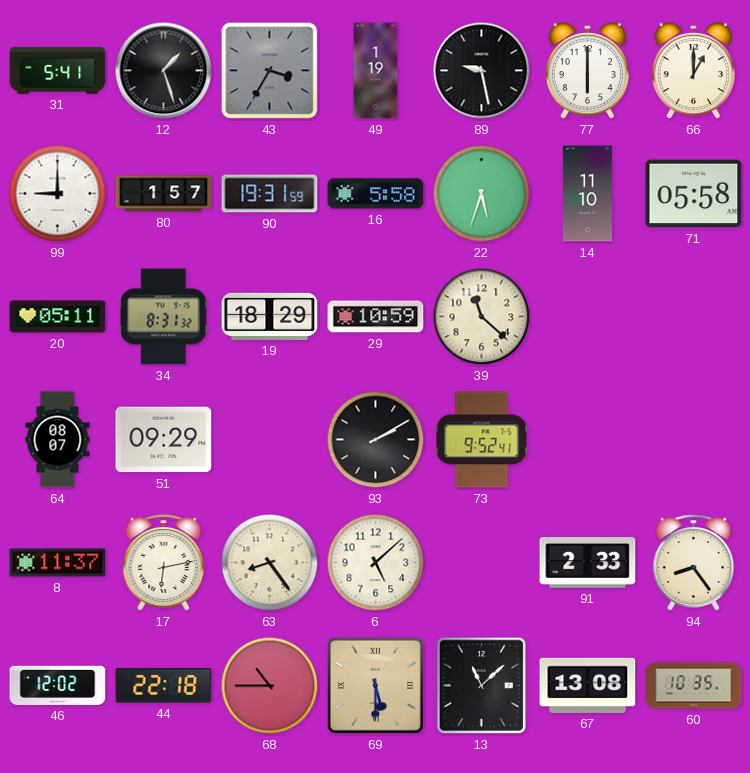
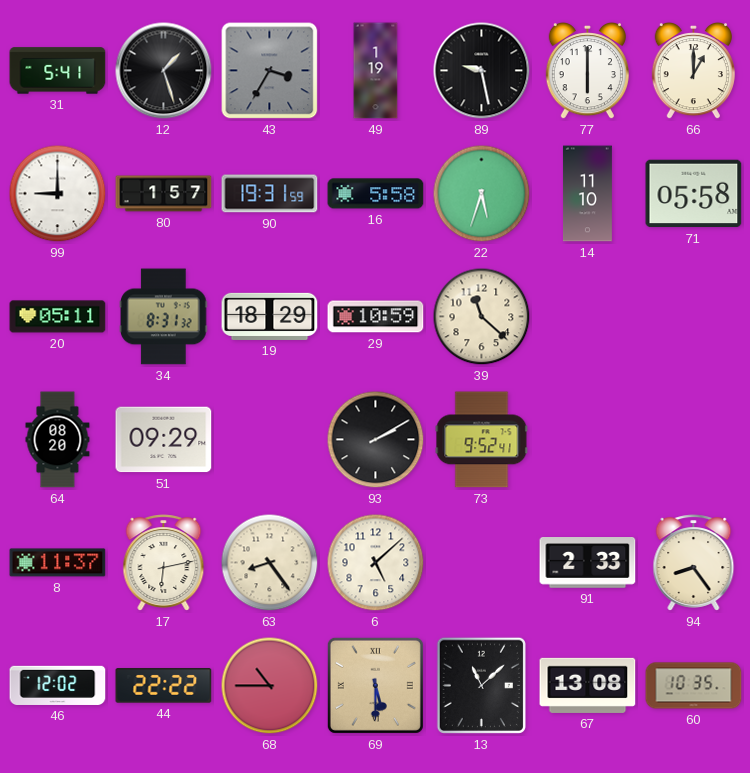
64: 08:07 -> 08:20
44: 22:18 -> 22:22
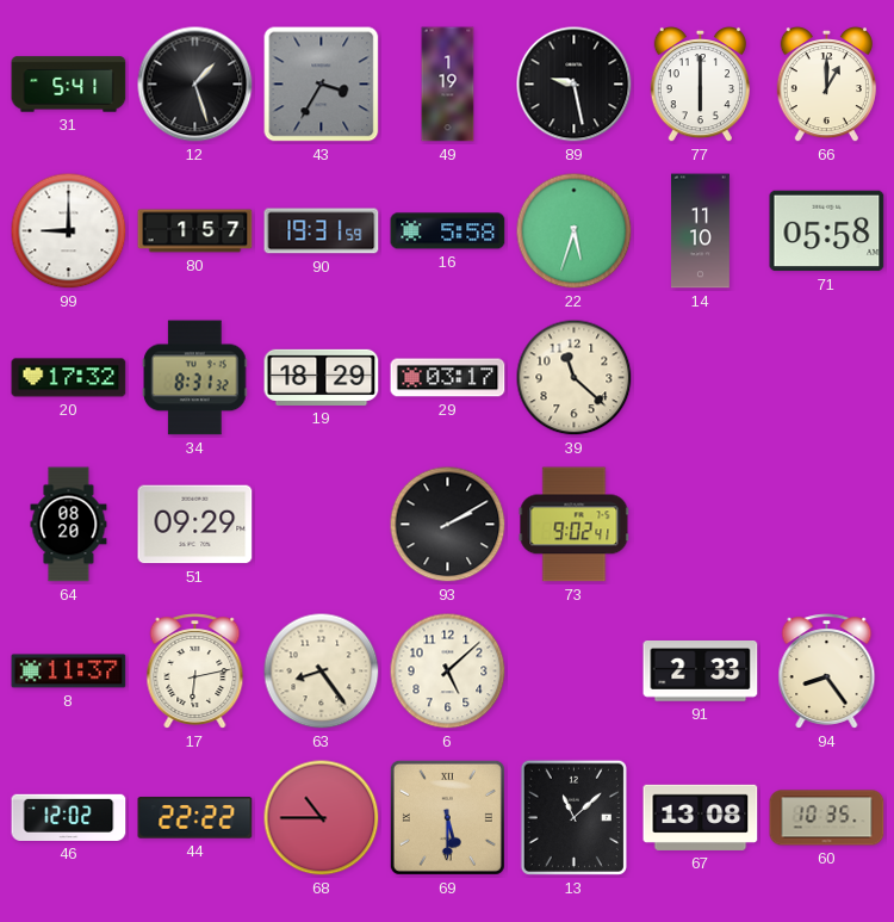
20: 05:11 -> 17:32
29: 10:59 -> 03:17
73: 9:52 -> 9:02
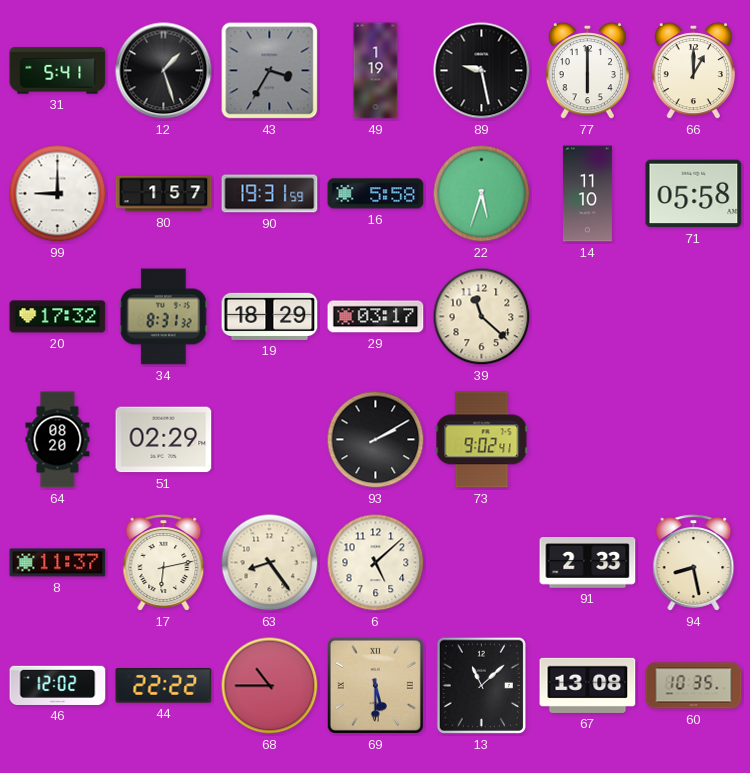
51: 09:29 -> 02:29
94: 8:24 -> 8:28
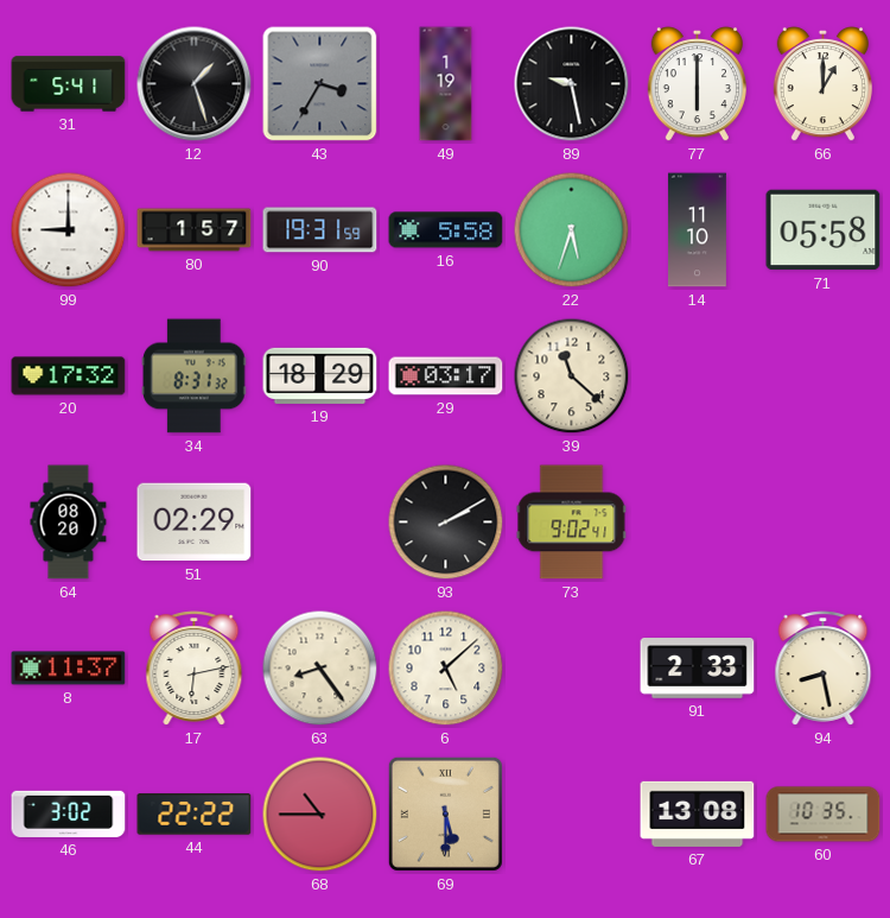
46: 12:02 -> 3:02
13: 11:08 -> none
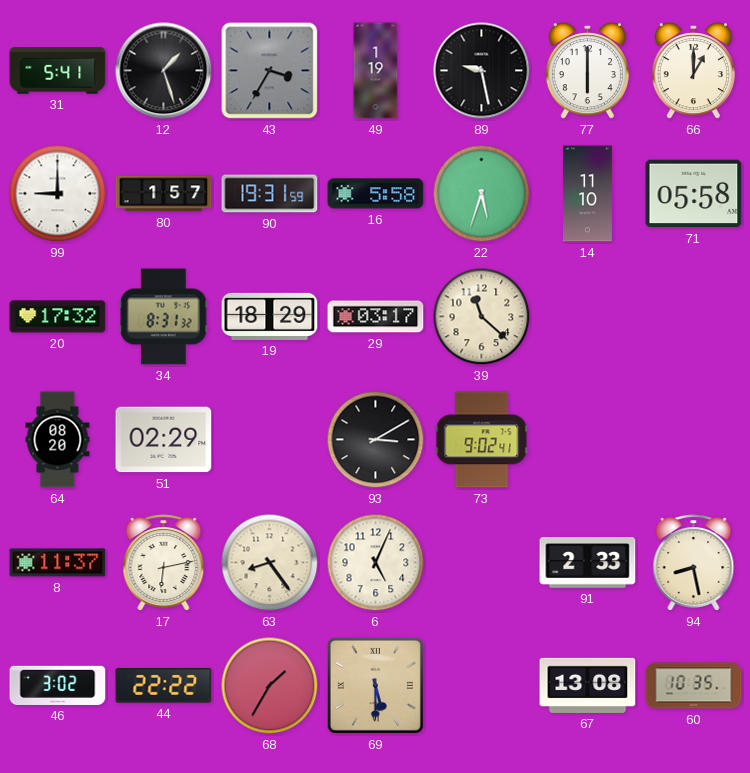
93: 2:10 -> 3:10
6: 5:08 -> 5:04
68: 10:45 -> 1:35
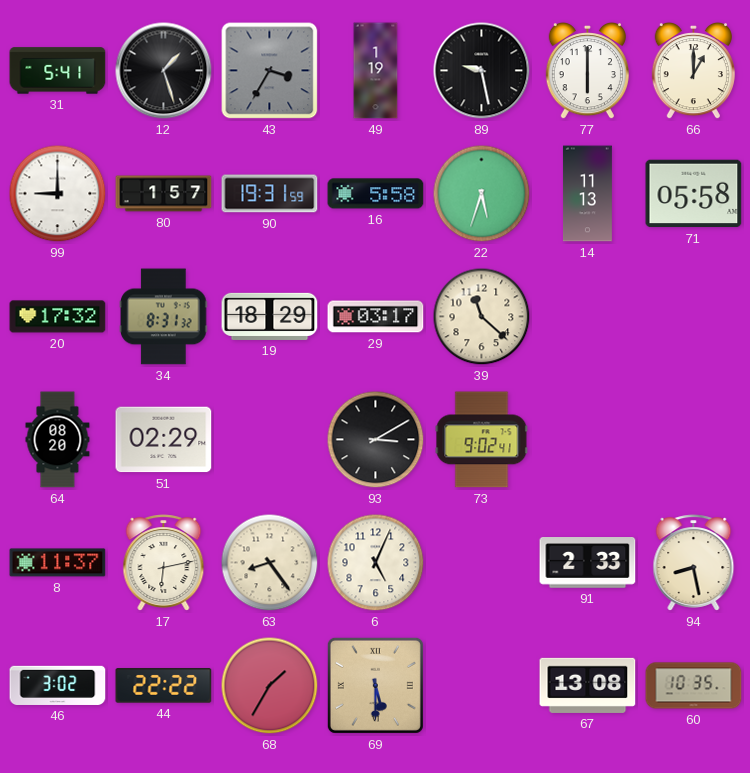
14: 11:10 -> 11:13
